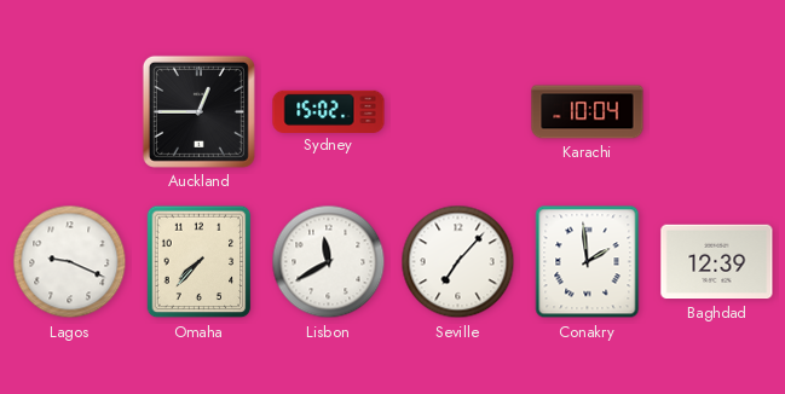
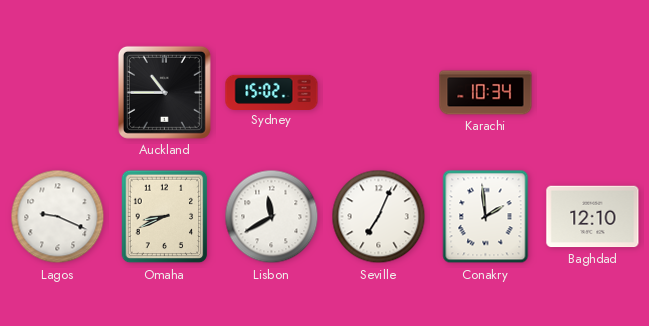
Auckland: 12:45 -> 10:45
Karachi: 10:04 -> 10:34
Omaha: 7:37 -> 8:41
Seville: 7:07 -> 7:04
Baghdad: 12:39 -> 12:10
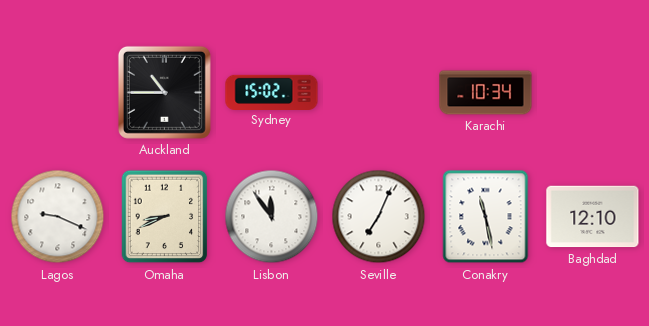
Lisbon: 11:40 -> 11:54
Conakry: 1:59 -> 11:28
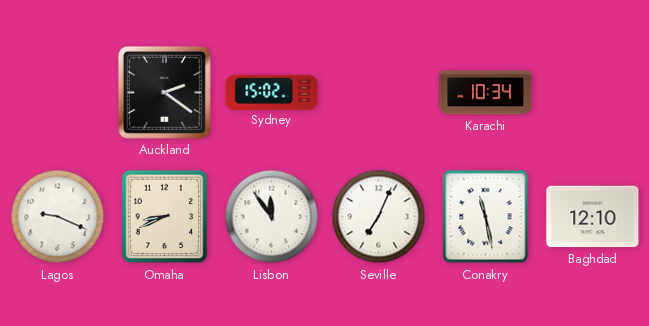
Auckland: 10:45 -> 2:21
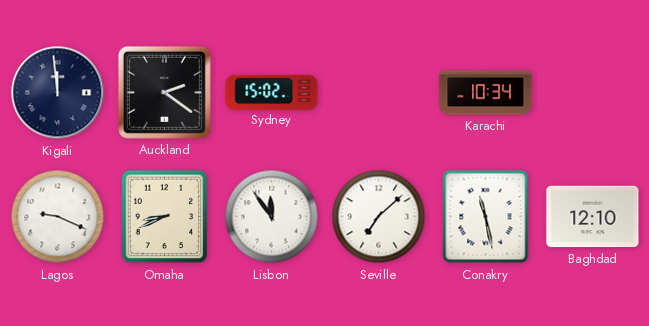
Kigali: none -> 11:59
Seville: 7:04 -> 7:08
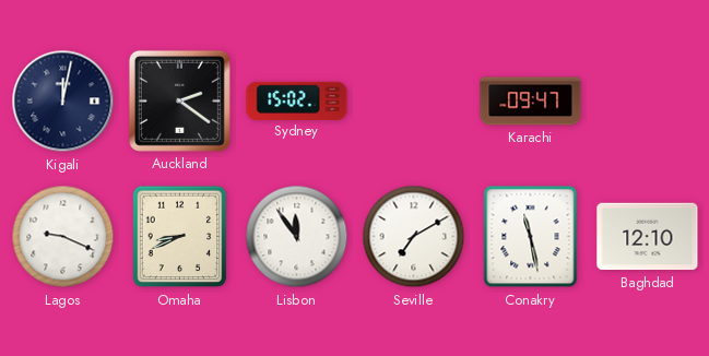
Kigali: 11:59 -> 12:02
Karachi: 10:34 -> 09:47
Seville: 7:08 -> 7:10
